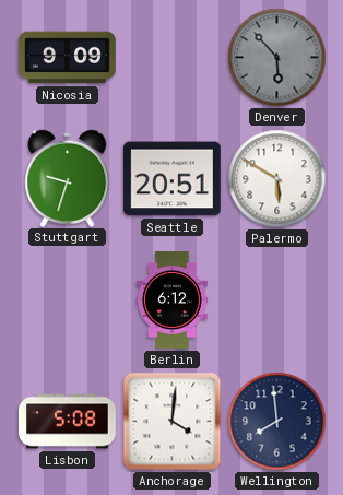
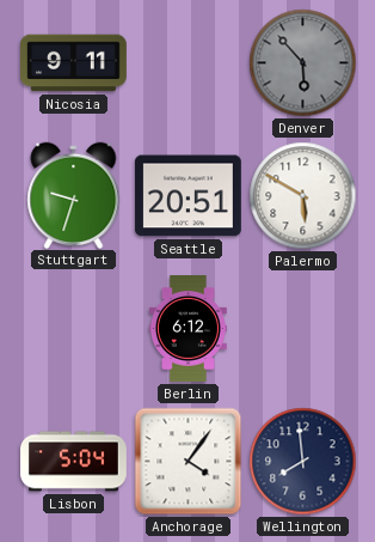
Nicosia: 9:09 -> 9:11
Lisbon: 5:08 -> 5:04
Anchorage: 4:01 -> 4:06
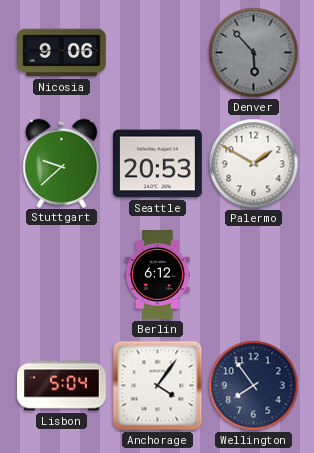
Nicosia: 9:11 -> 9:06
Stuttgart: 9:33 -> 9:38
Seattle: 20:51 -> 20:53
Palermo: 5:50 -> 1:50
Wellington: 7:59 -> 7:54
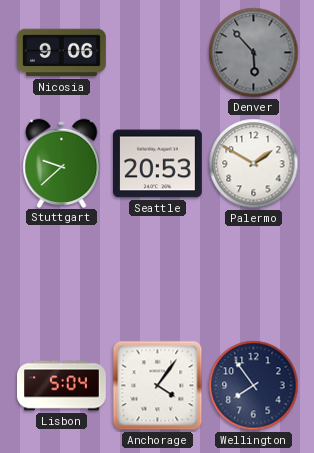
Berlin: 6:12 -> none
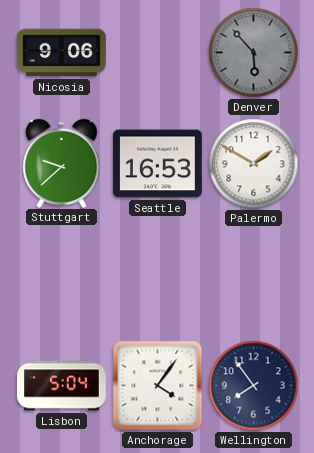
Seattle: 20:53 -> 16:53
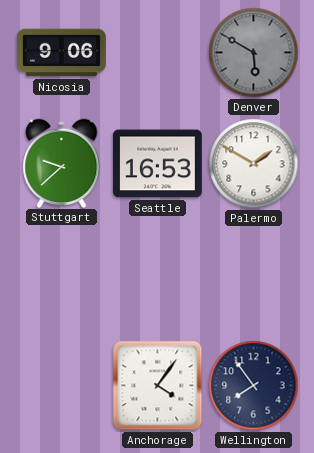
Denver: 5:53 -> 5:50
Lisbon: 5:04 -> none
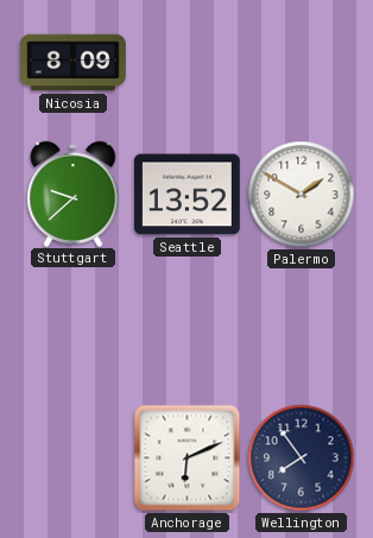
Nicosia: 9:06 -> 8:09
Denver: 5:50 -> none
Seattle: 16:53 -> 13:52
Anchorage: 4:06 -> 6:11
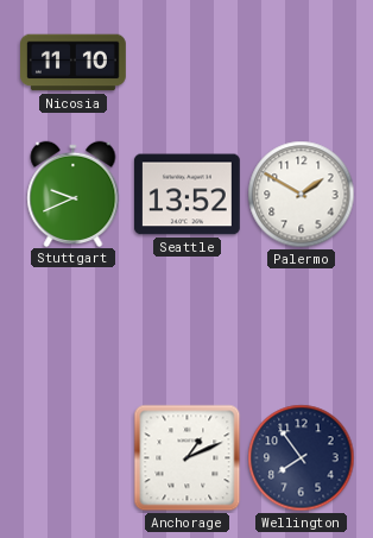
Nicosia: 8:09 -> 11:10
Stuttgart: 9:38 -> 9:41
Anchorage: 6:11 -> 1:11
